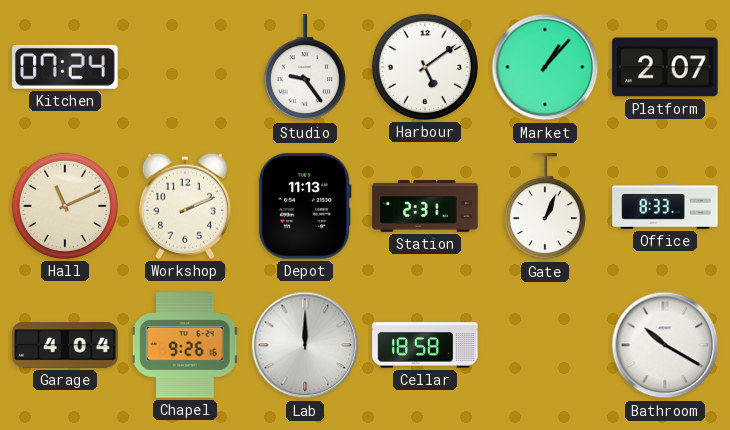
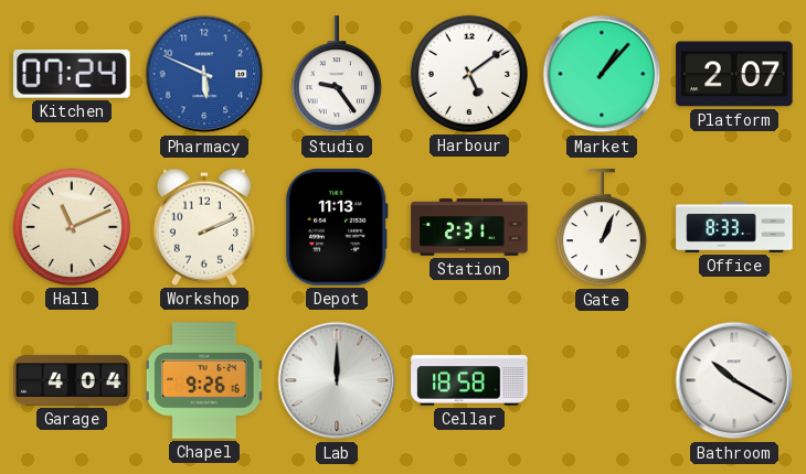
Pharmacy: none -> 5:49
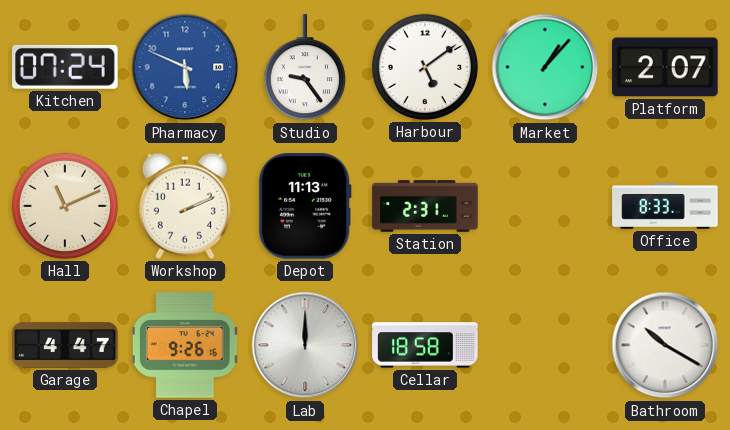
Gate: 1:04 -> none
Garage: 4:04 -> 4:47
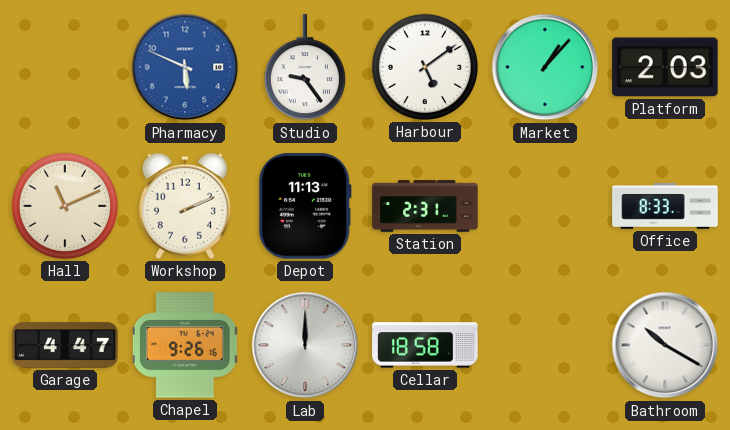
Kitchen: 07:24 -> none
Platform: 2:07 -> 2:03
